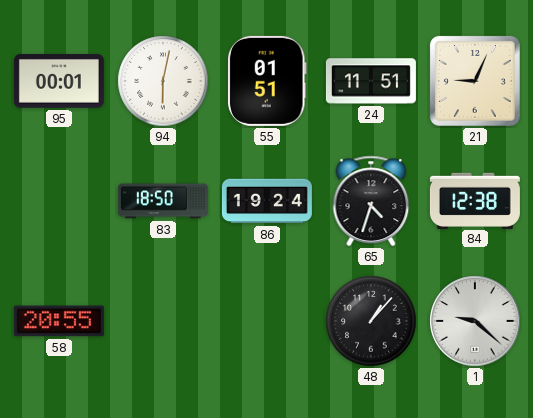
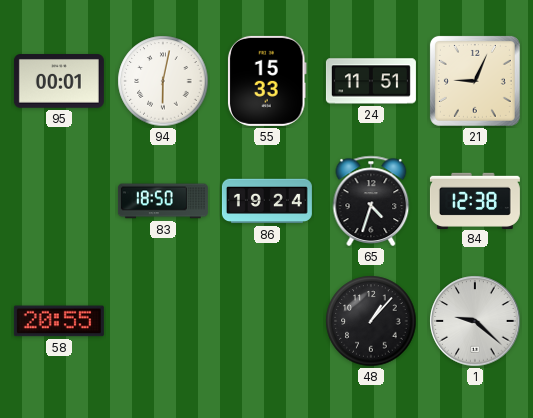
55: 01:51 -> 15:33
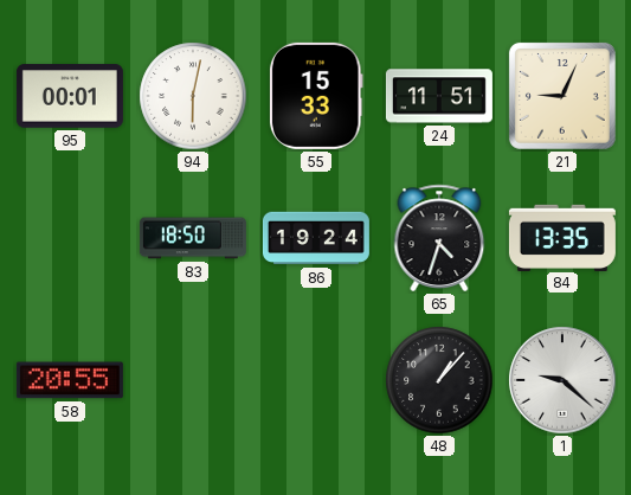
84: 12:38 -> 13:35
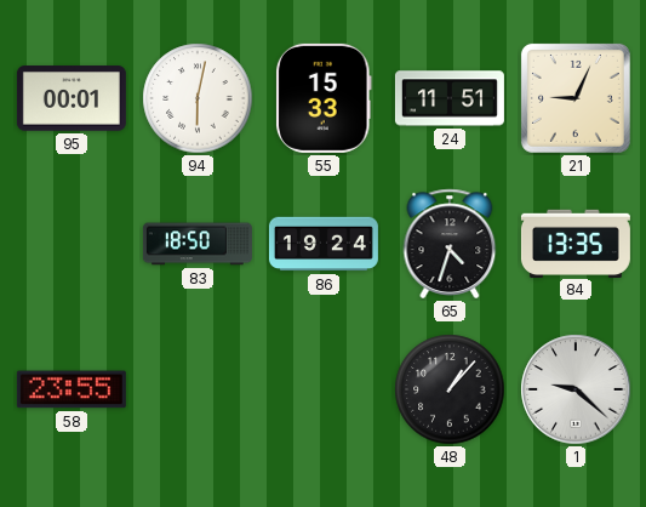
58: 20:55 -> 23:55
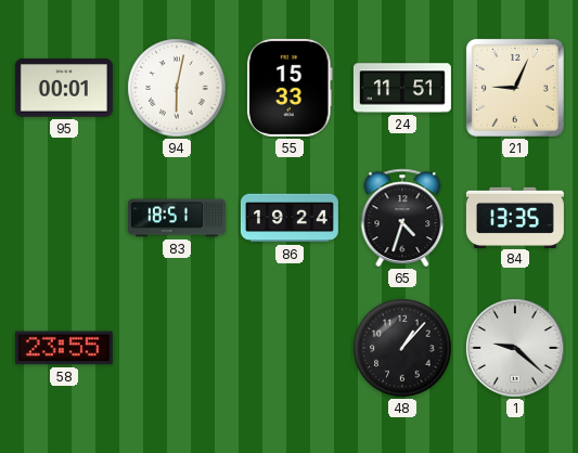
83: 18:50 -> 18:51
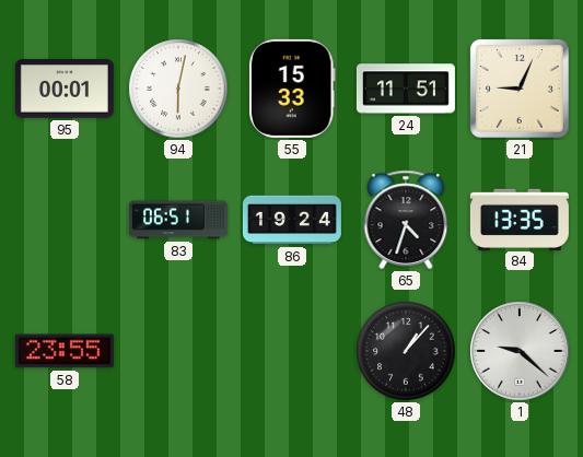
83: 18:51 -> 06:51
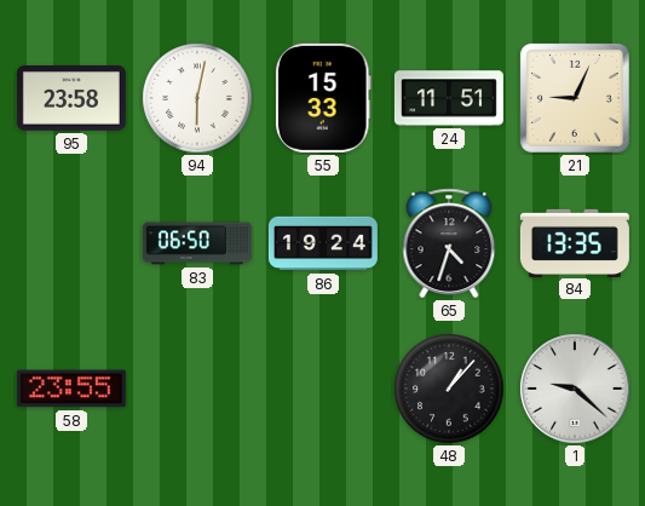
95: 00:01 -> 23:58
83: 06:51 -> 06:50
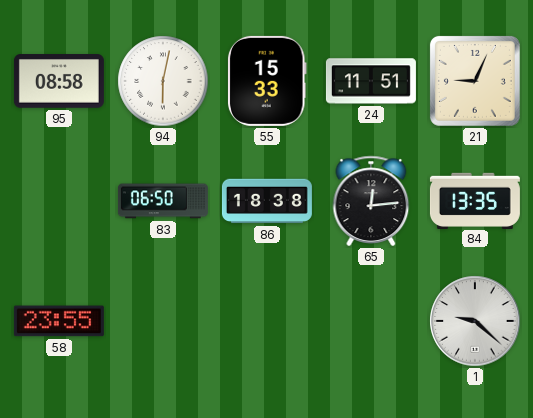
95: 23:58 -> 08:58
86: 19:24 -> 18:38
65: 4:33 -> 12:14
48: 1:07 -> none
